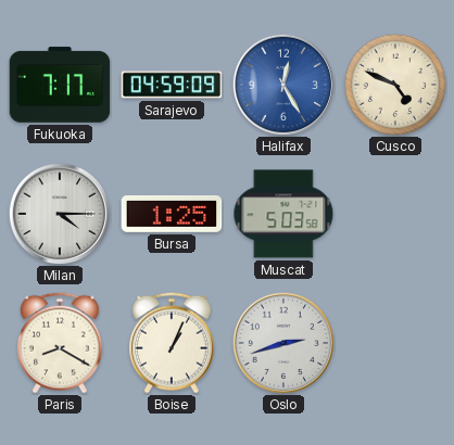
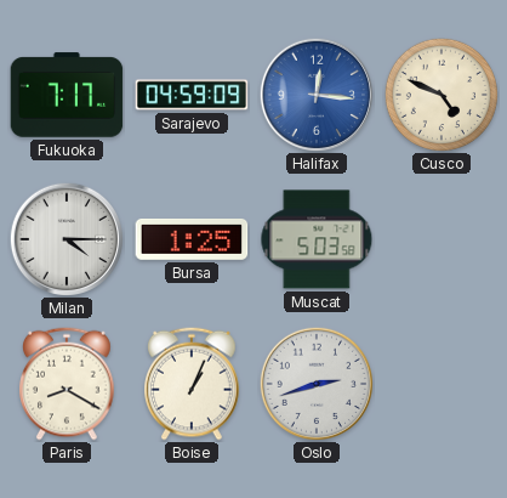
Halifax: 12:25 -> 12:16
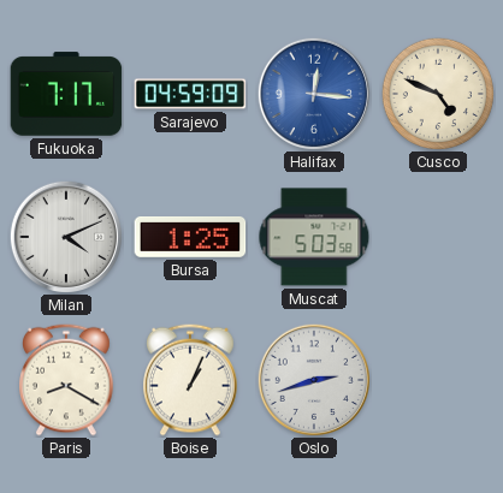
Milan: 4:15 -> 4:11
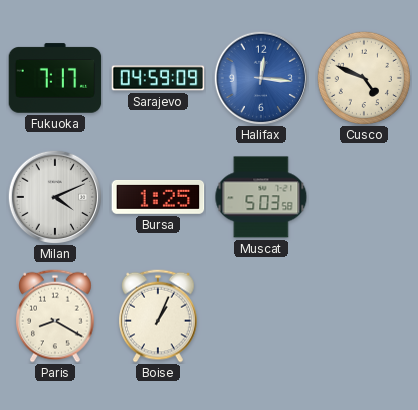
Oslo: 2:42 -> none
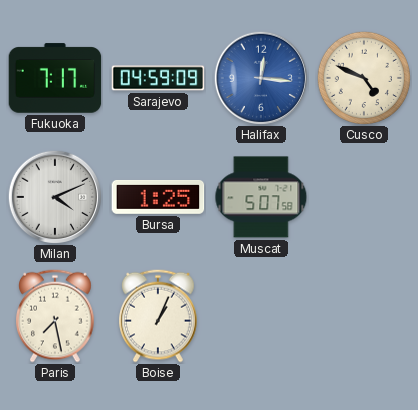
Muscat: 5:03 -> 5:07
Paris: 8:20 -> 7:28
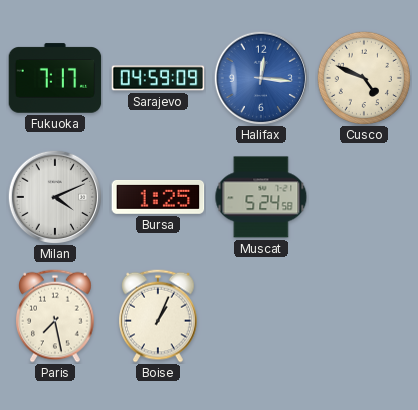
Muscat: 5:07 -> 5:24
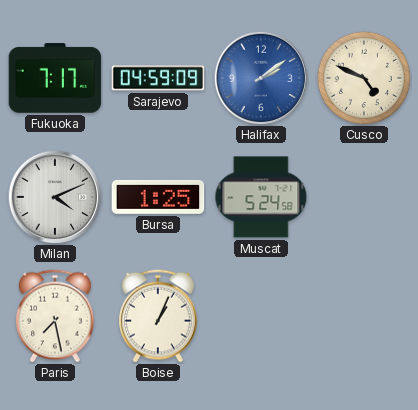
Halifax: 12:16 -> 2:09
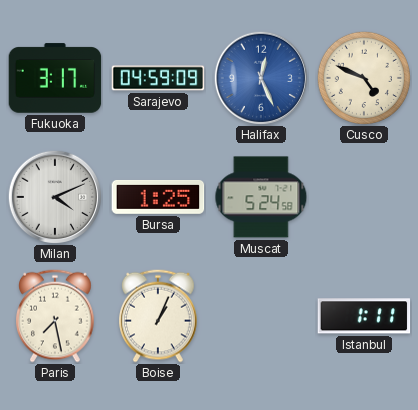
Fukuoka: 7:17 -> 3:17
Halifax: 2:09 -> 12:26
Istanbul: none -> 1:11
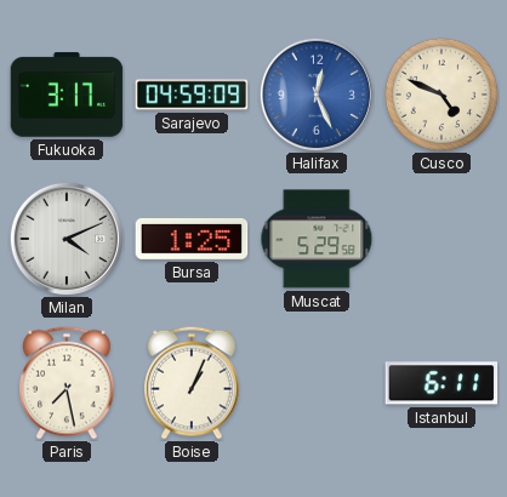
Muscat: 5:24 -> 5:29
Istanbul: 1:11 -> 6:11
